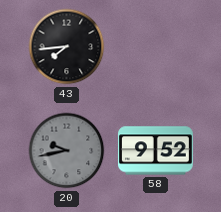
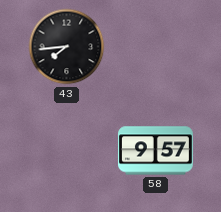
20: 9:43 -> none
58: 9:52 -> 9:57
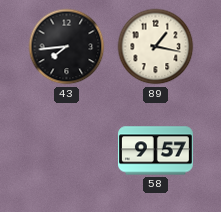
89: none -> 1:17
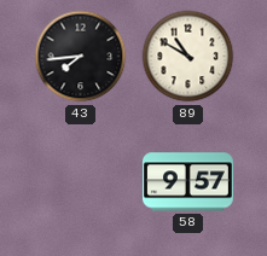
89: 1:17 -> 10:50
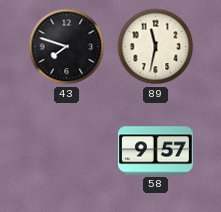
43: 7:44 -> 7:48
89: 10:50 -> 11:32
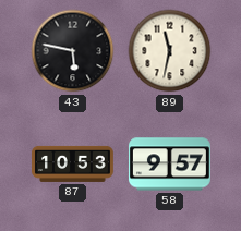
43: 7:48 -> 5:47
87: none -> 10:53
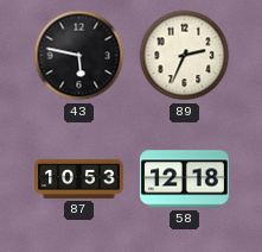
89: 11:32 -> 2:34
58: 9:57 -> 12:18
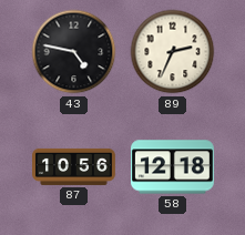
43: 5:47 -> 4:47
87: 10:53 -> 10:56
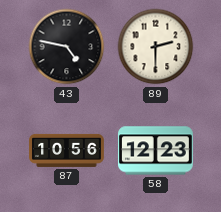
89: 2:34 -> 2:30
58: 12:18 -> 12:23
